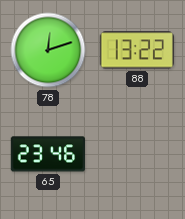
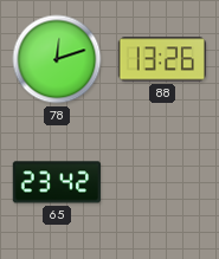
88: 13:22 -> 13:26
65: 23:46 -> 23:42
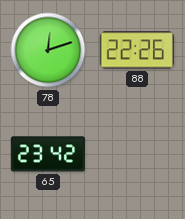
88: 13:26 -> 22:26
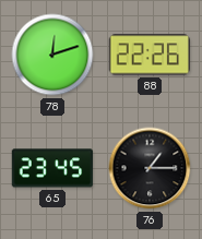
65: 23:42 -> 23:45
76: none -> 1:15
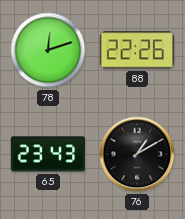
65: 23:45 -> 23:43
76: 1:15 -> 1:10
